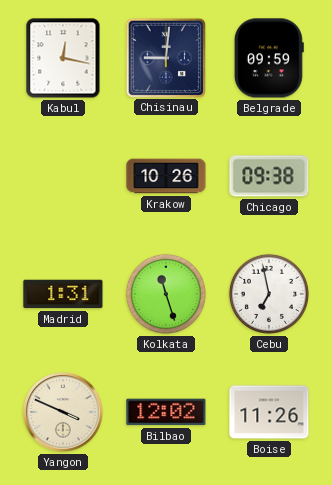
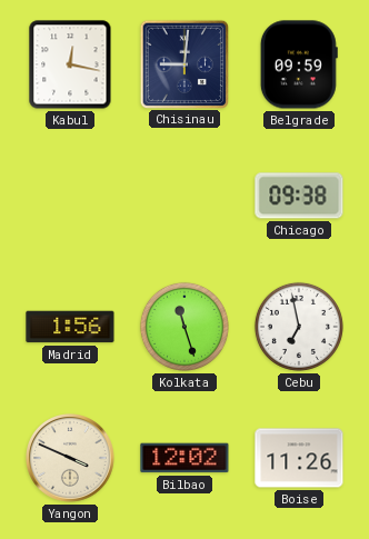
Krakow: 10:26 -> none
Madrid: 1:31 -> 1:56
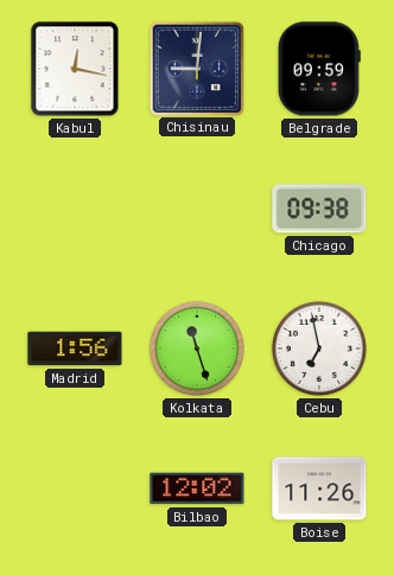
Yangon: 3:49 -> none
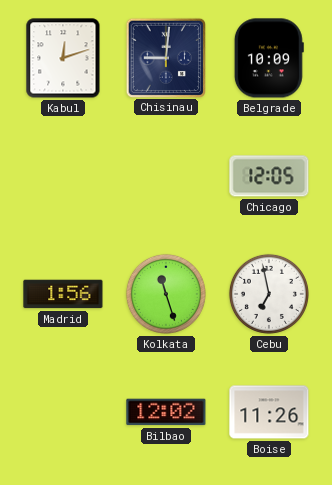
Kabul: 12:17 -> 12:12
Belgrade: 09:59 -> 10:09
Chicago: 09:38 -> 12:05
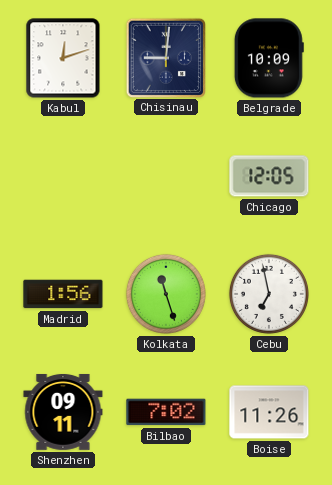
Shenzhen: none -> 09:11
Bilbao: 12:02 -> 7:02
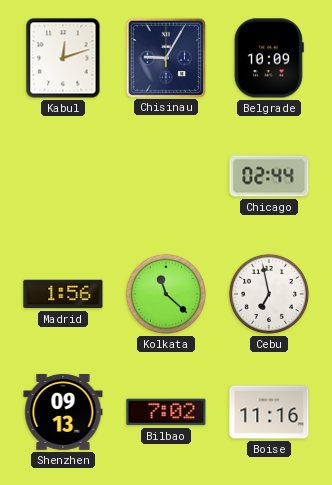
Chisinau: 9:01 -> 9:05
Chicago: 12:05 -> 02:44
Kolkata: 11:27 -> 11:22
Shenzhen: 09:11 -> 09:13
Boise: 11:26 -> 11:16
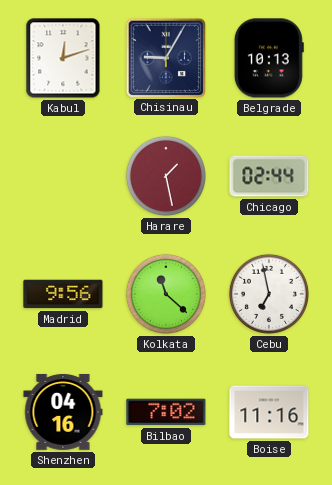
Belgrade: 10:09 -> 10:13
Harare: none -> 1:28
Madrid: 1:56 -> 9:56
Shenzhen: 09:13 -> 04:16
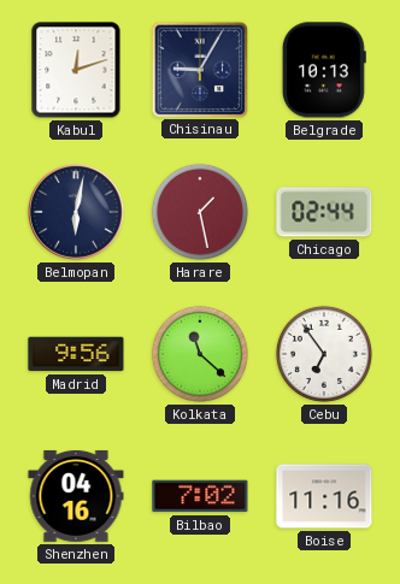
Belmopan: none -> 6:02
Cebu: 6:58 -> 6:54
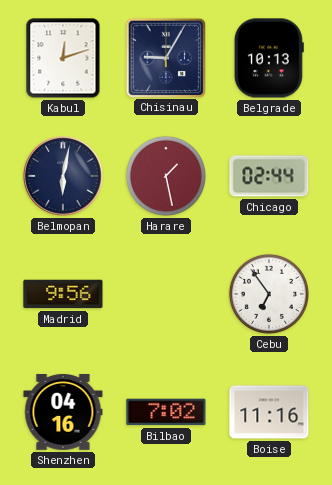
Kolkata: 11:22 -> none
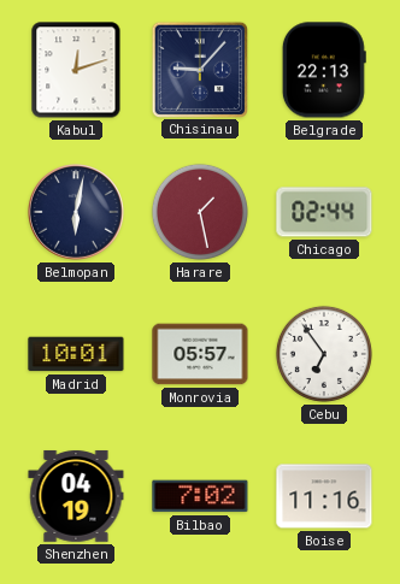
Chisinau: 9:05 -> 9:07
Belgrade: 10:13 -> 22:13
Madrid: 9:56 -> 10:01
Monrovia: none -> 05:57
Shenzhen: 04:16 -> 04:19
